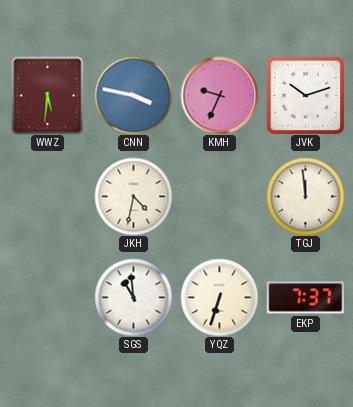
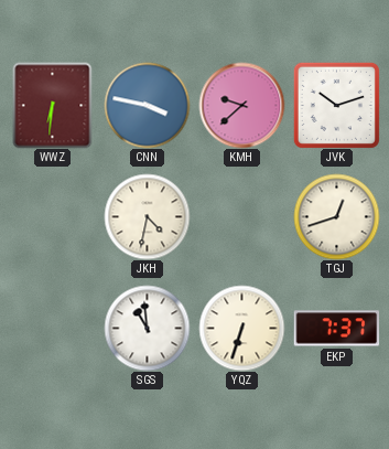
WWZ: 5:31 -> 6:31
KMH: 9:34 -> 9:38
TGJ: 11:59 -> 12:42
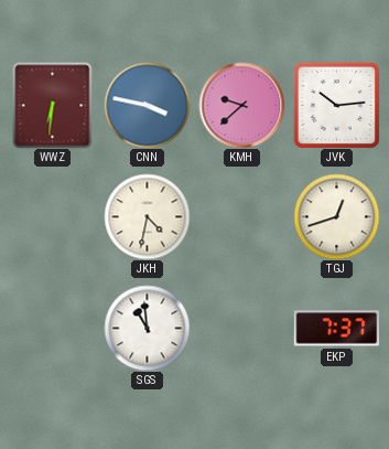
JVK: 10:12 -> 10:14
YQZ: 6:33 -> none
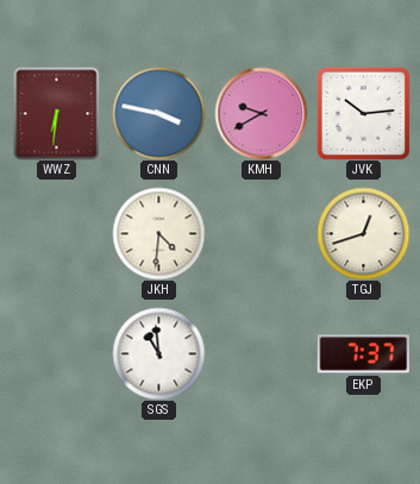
KMH: 9:38 -> 9:40
JKH: 4:32 -> 4:31
